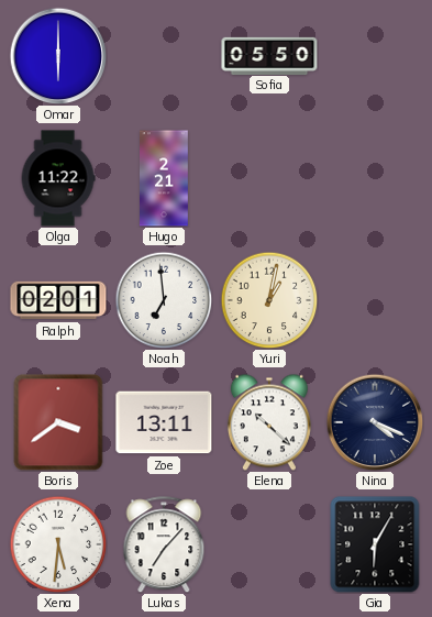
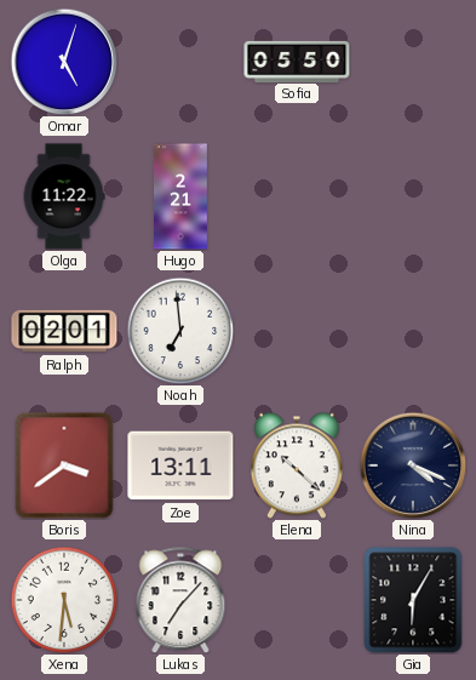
Omar: 6:00 -> 5:03
Yuri: 1:02 -> none
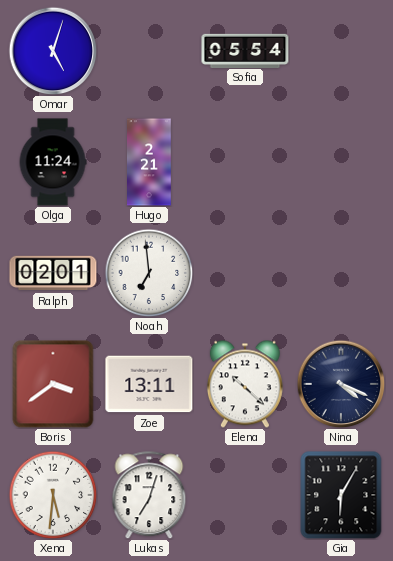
Sofia: 05:50 -> 05:54
Olga: 11:22 -> 11:24
Lukas: 7:07 -> 7:03
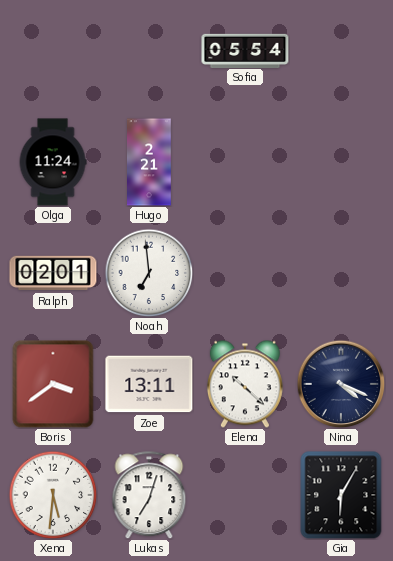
Omar: 5:03 -> none
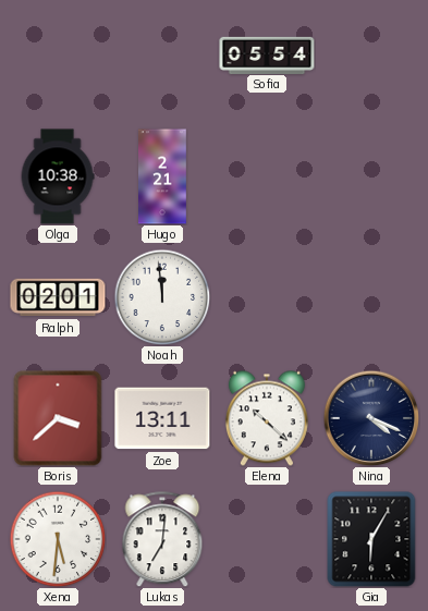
Olga: 11:24 -> 10:38
Noah: 6:59 -> 11:59
Boris: 3:39 -> 3:38
Lukas: 7:03 -> 7:01
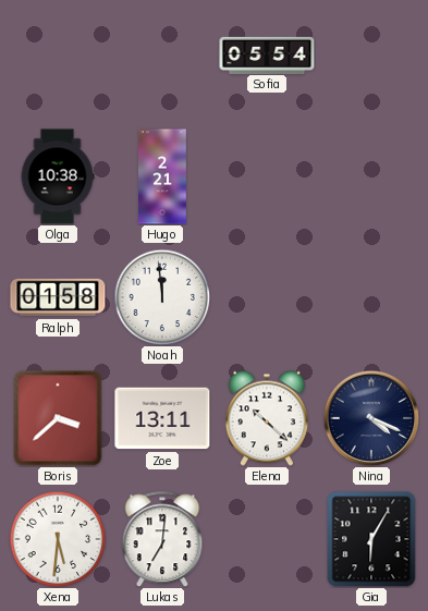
Ralph: 02:01 -> 01:58
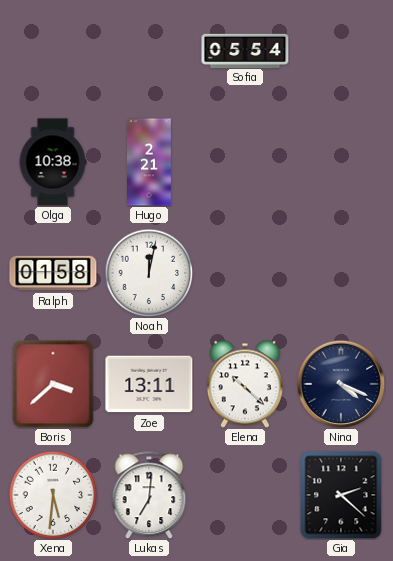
Noah: 11:59 -> 12:02
Gia: 6:05 -> 2:22
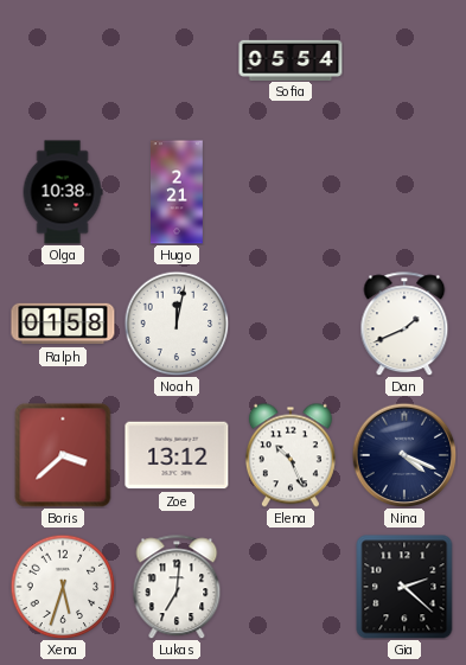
Dan: none -> 1:41
Zoe: 13:11 -> 13:12
Elena: 10:22 -> 10:26
Xena: 5:31 -> 5:33
